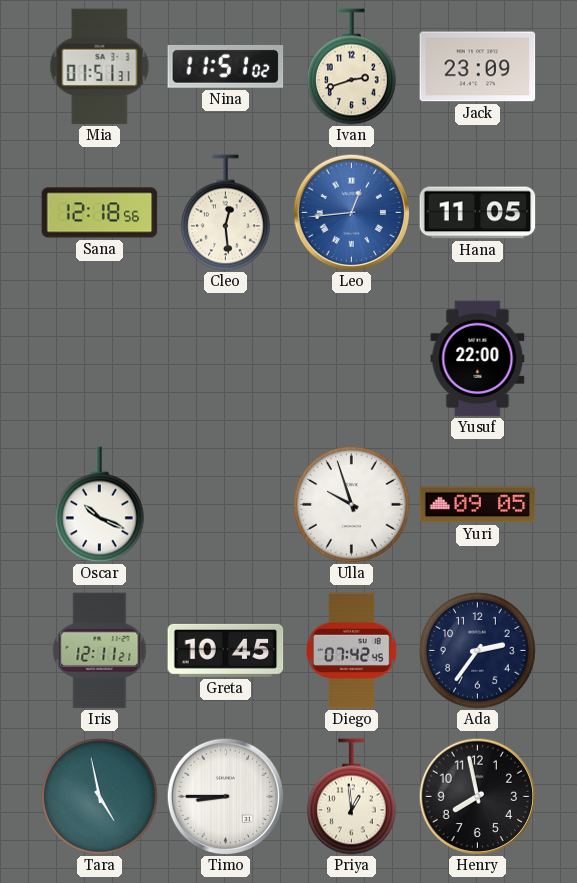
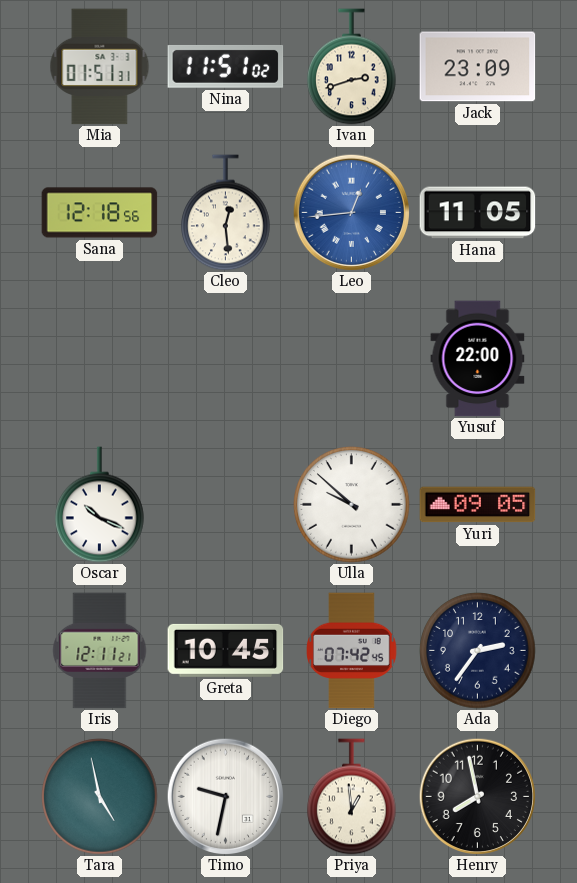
Ulla: 9:57 -> 9:52
Timo: 8:45 -> 9:32
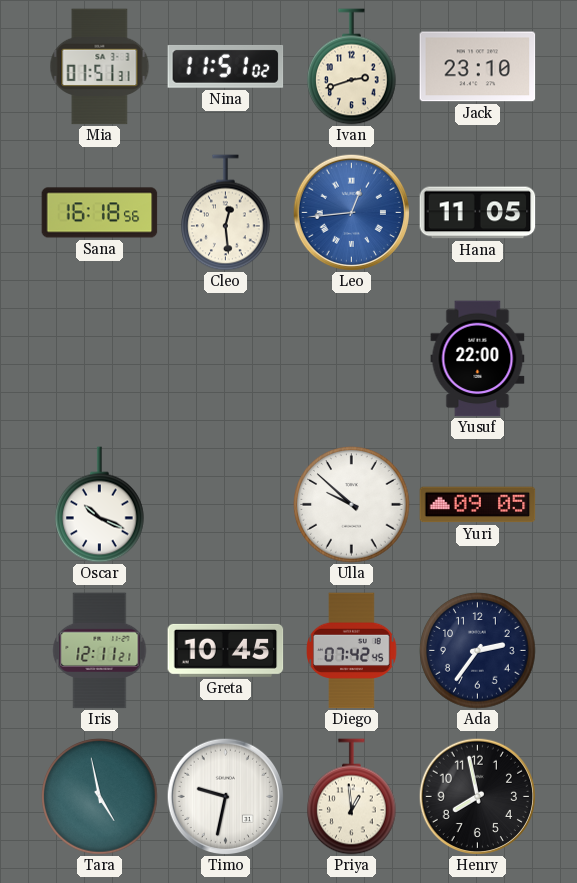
Jack: 23:09 -> 23:10
Sana: 12:18 -> 16:18
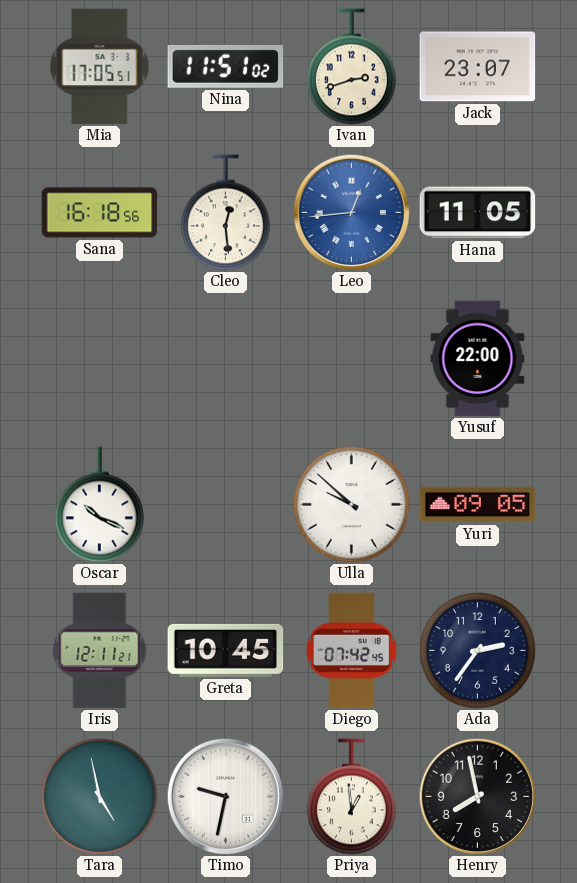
Mia: 01:51 -> 17:05
Jack: 23:10 -> 23:07
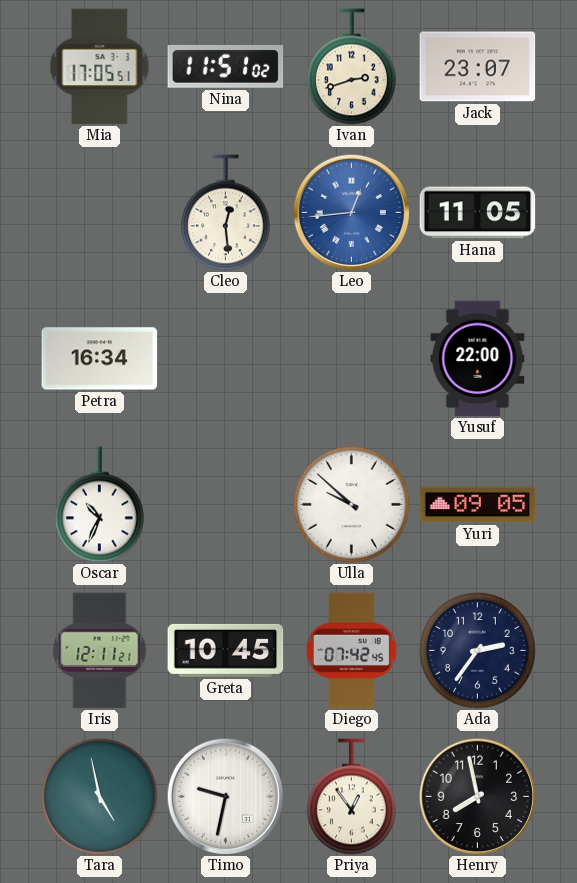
Sana: 16:18 -> none
Petra: none -> 16:34
Oscar: 10:19 -> 10:34
Priya: 12:59 -> 12:54
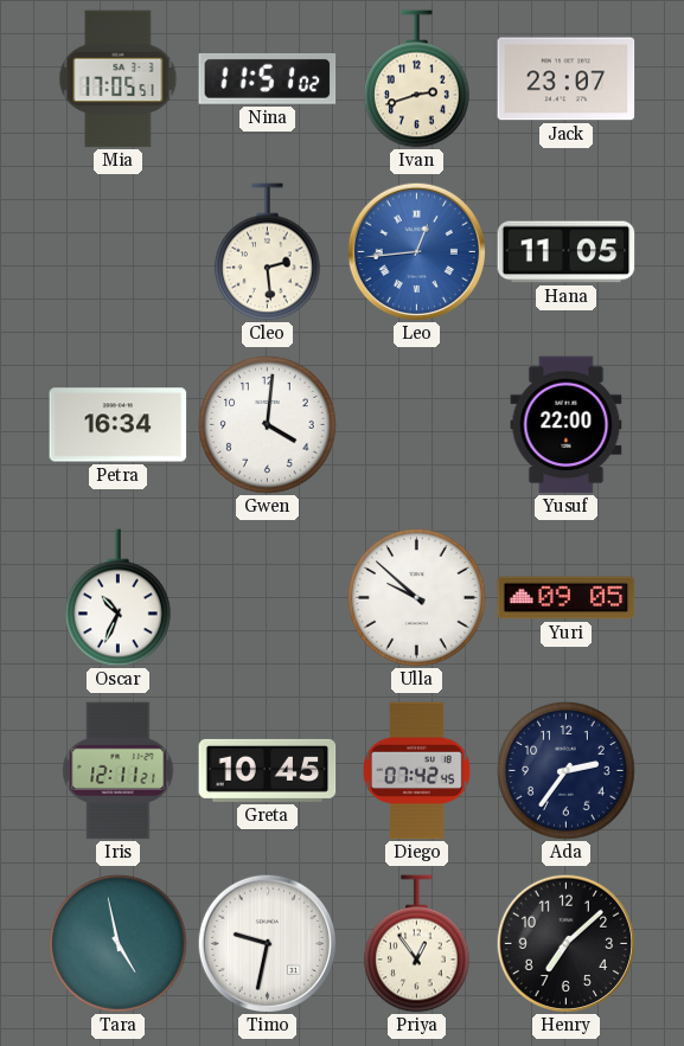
Cleo: 12:29 -> 2:29
Gwen: none -> 4:01
Henry: 7:58 -> 7:08
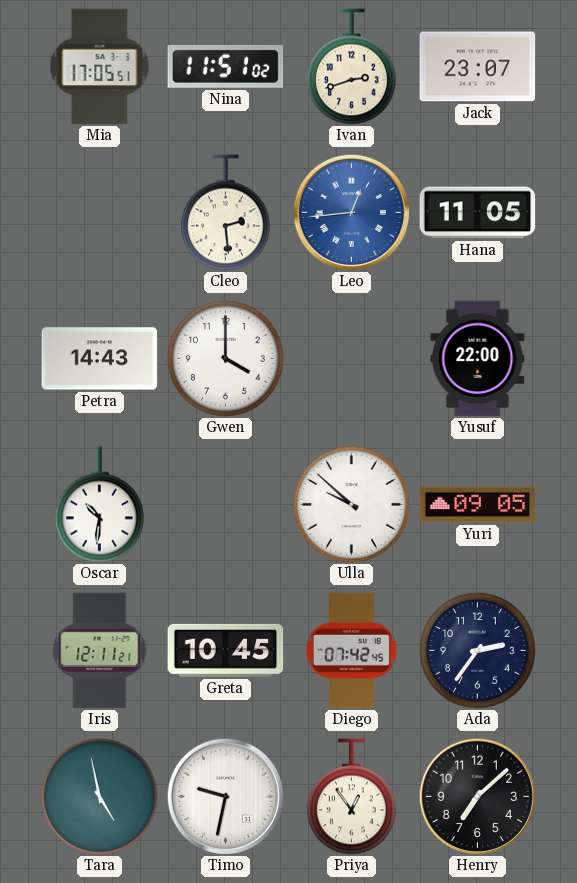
Petra: 16:34 -> 14:43
Gwen: 4:01 -> 4:00
Oscar: 10:34 -> 10:31
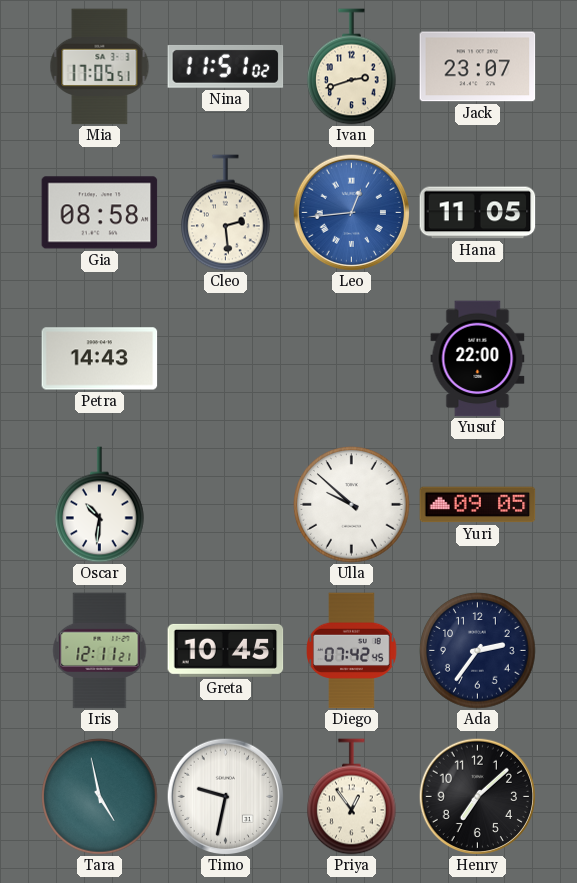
Gia: none -> 08:58
Gwen: 4:00 -> none
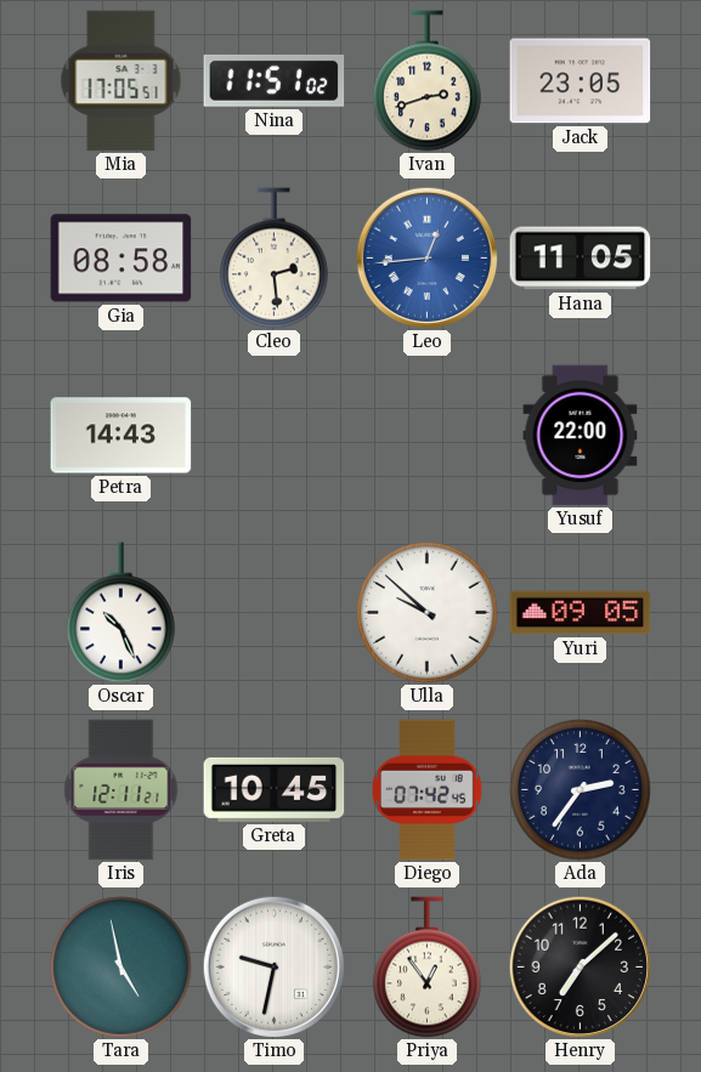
Jack: 23:07 -> 23:05
Oscar: 10:31 -> 10:26
